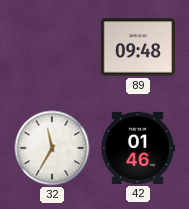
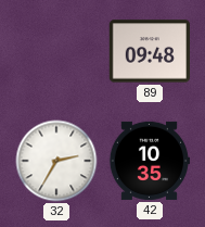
32: 11:35 -> 2:35
42: 01:46 -> 10:35
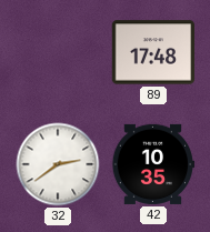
89: 09:48 -> 17:48
32: 2:35 -> 2:39
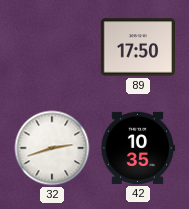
89: 17:48 -> 17:50
32: 2:39 -> 2:42
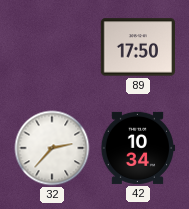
32: 2:42 -> 2:37
42: 10:35 -> 10:34
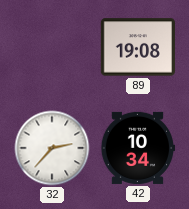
89: 17:50 -> 19:08
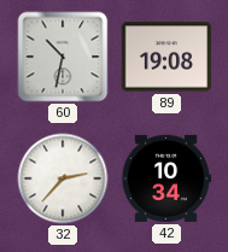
60: none -> 10:32
